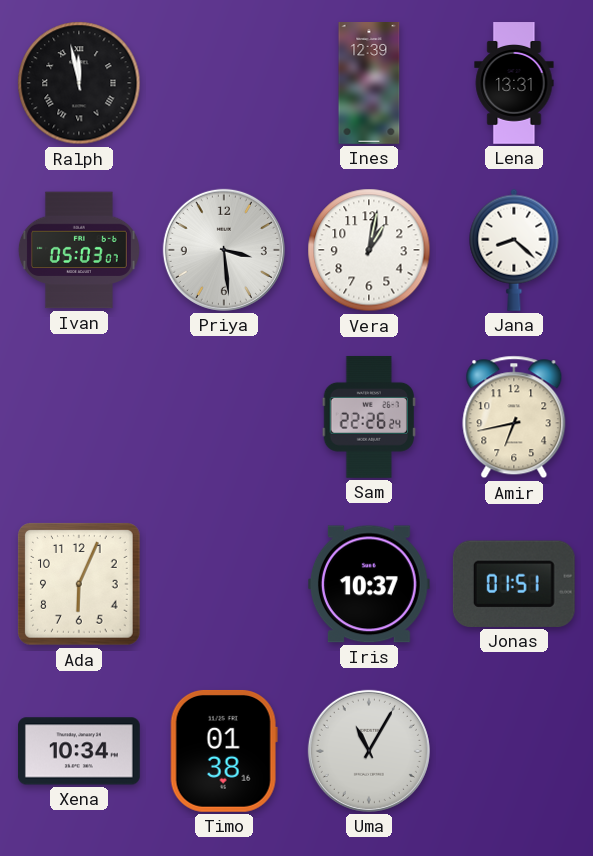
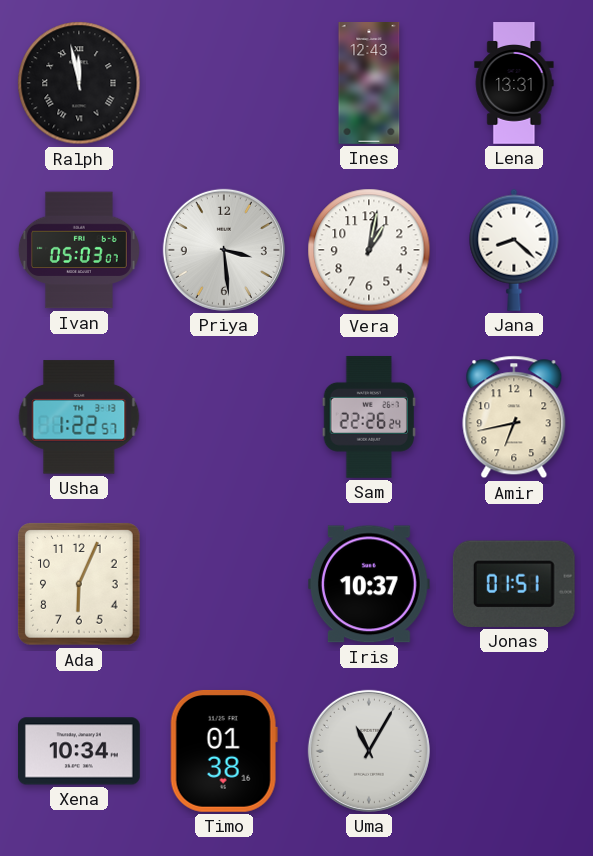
Ines: 12:39 -> 12:43
Usha: none -> 1:22
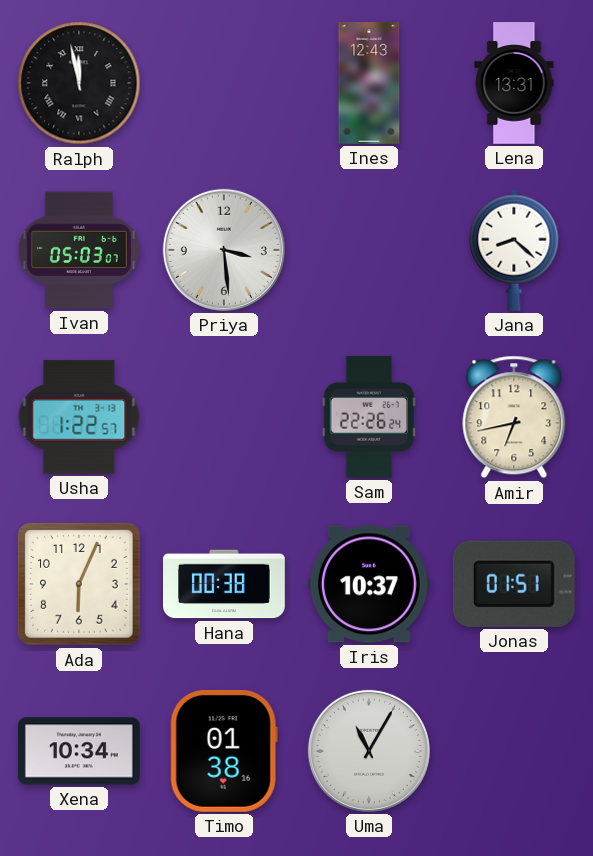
Vera: 1:02 -> none
Hana: none -> 00:38
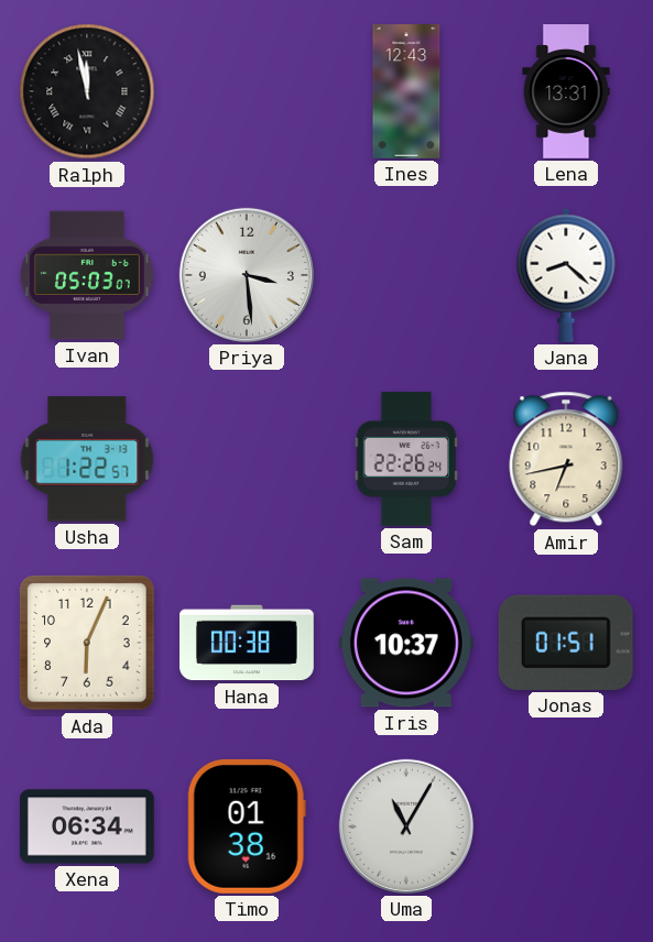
Xena: 10:34 -> 06:34
